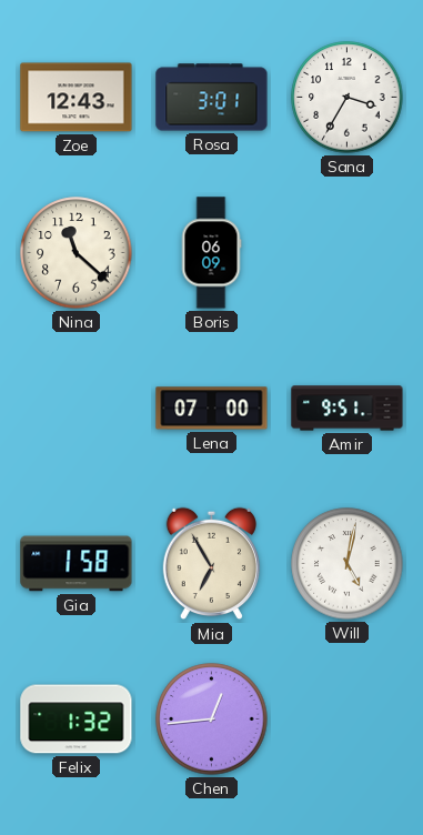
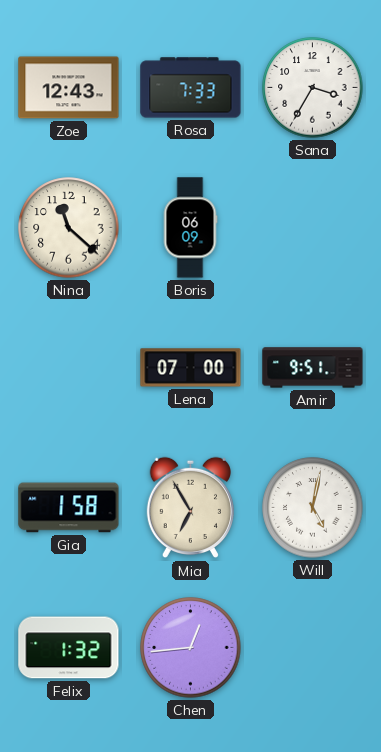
Rosa: 3:01 -> 7:33
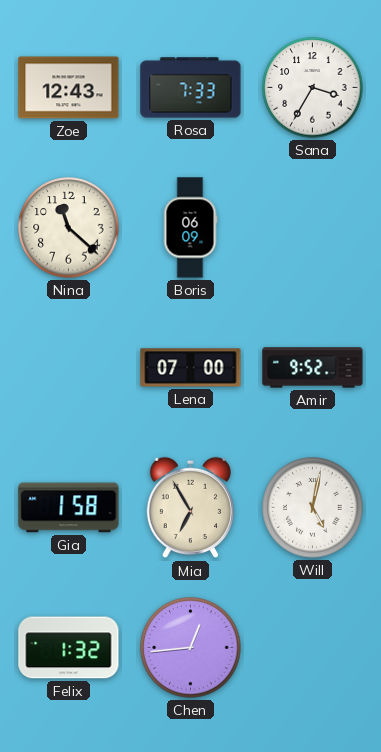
Amir: 9:51 -> 9:52
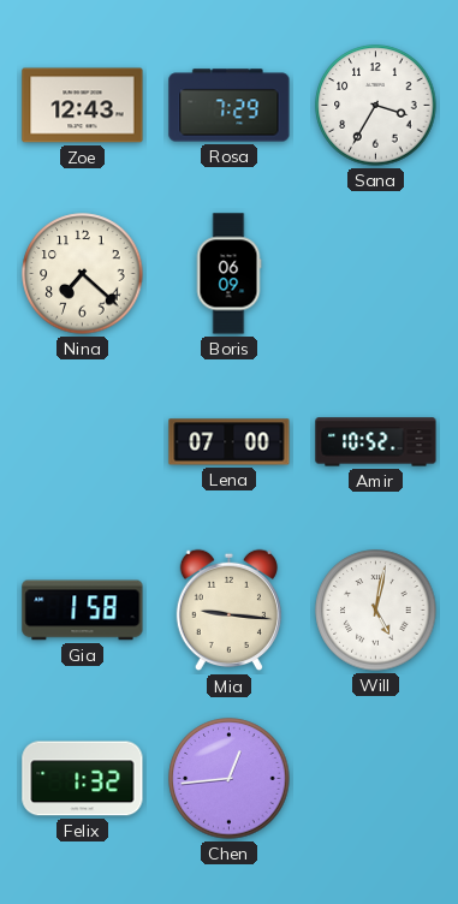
Rosa: 7:33 -> 7:29
Nina: 11:22 -> 7:22
Amir: 9:52 -> 10:52
Mia: 6:55 -> 9:16
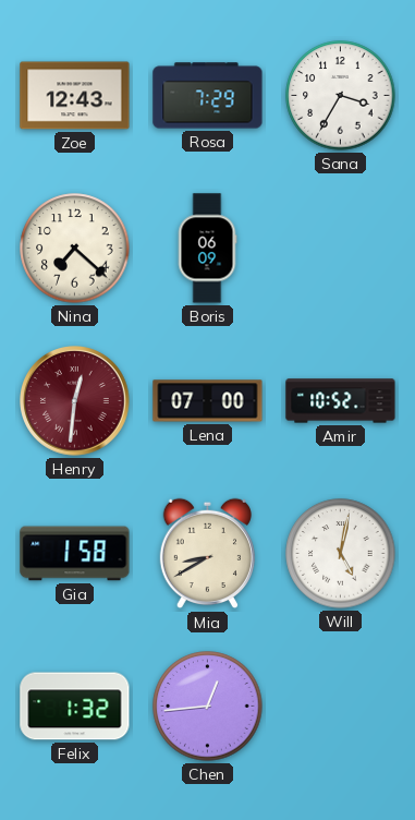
Henry: none -> 12:31
Mia: 9:16 -> 8:40
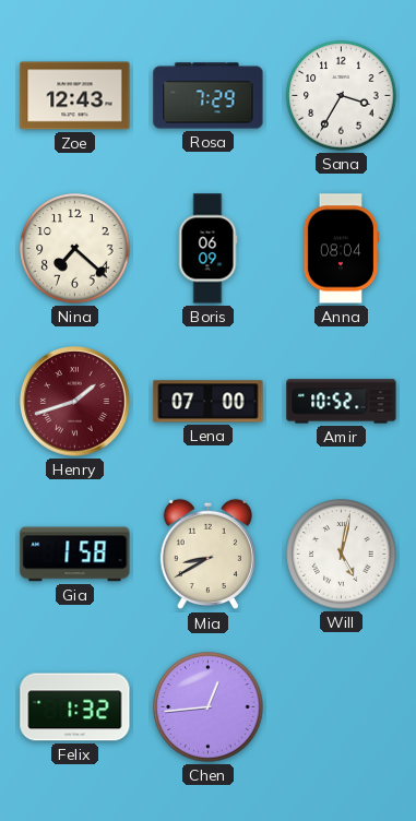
Anna: none -> 08:04
Henry: 12:31 -> 1:42
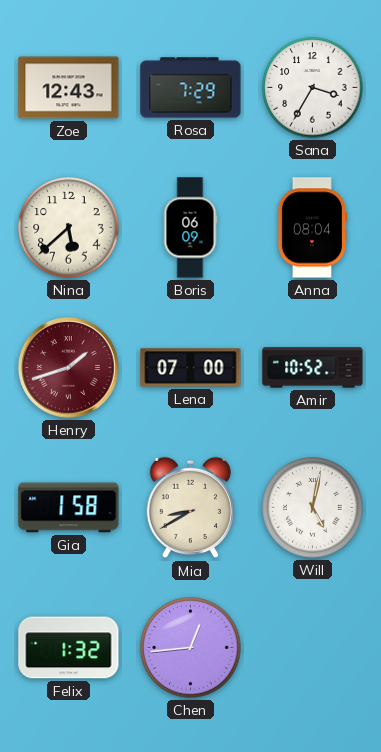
Nina: 7:22 -> 5:38
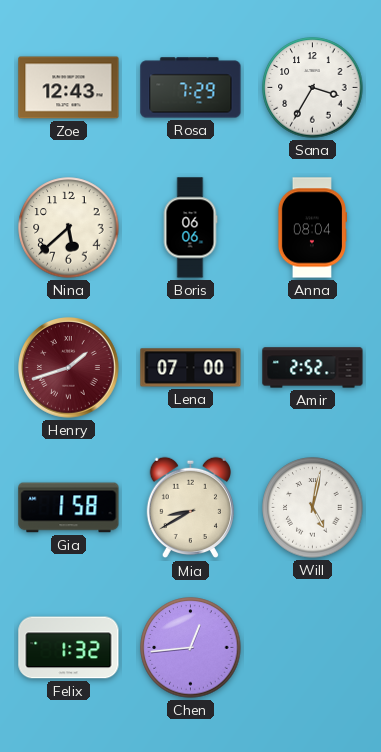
Boris: 06:09 -> 06:06
Amir: 10:52 -> 2:52
